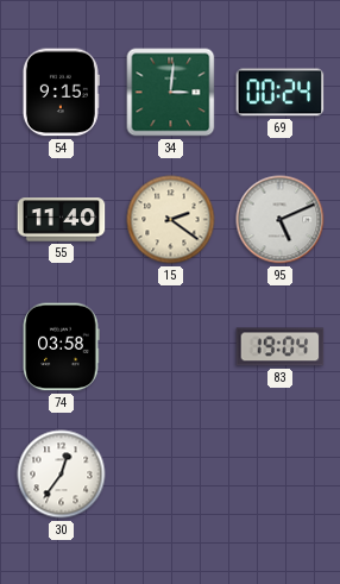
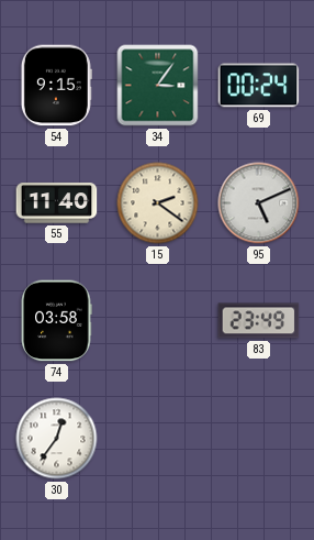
34: 3:01 -> 3:06
83: 19:04 -> 23:49
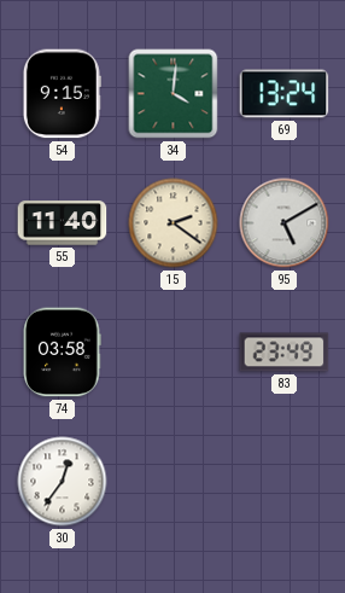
34: 3:06 -> 4:01
69: 00:24 -> 13:24
95: 5:11 -> 5:10
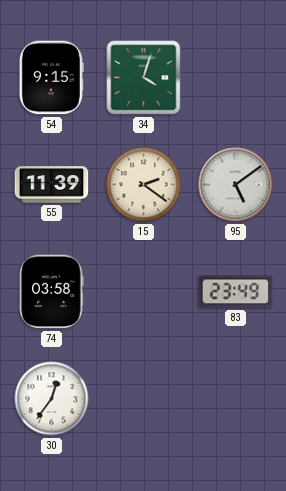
34: 4:01 -> 4:03
69: 13:24 -> none
55: 11:40 -> 11:39
95: 5:10 -> 5:09
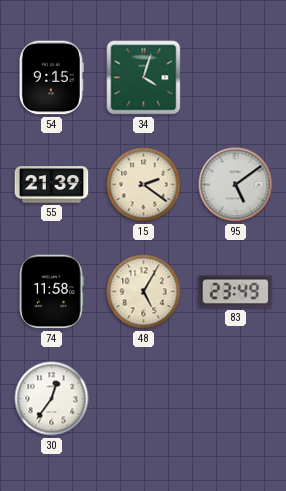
55: 11:39 -> 21:39
74: 03:58 -> 11:58
48: none -> 5:05
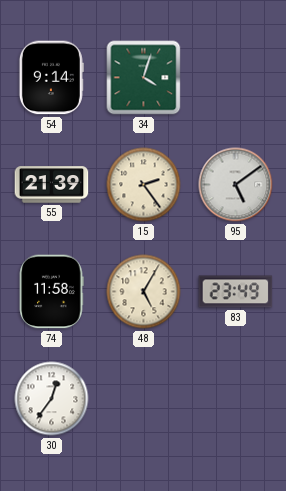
54: 9:15 -> 9:14
15: 2:21 -> 2:24
